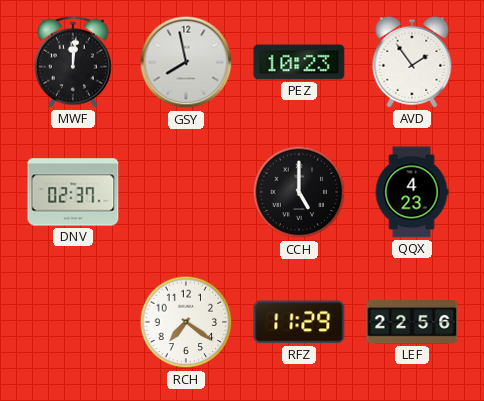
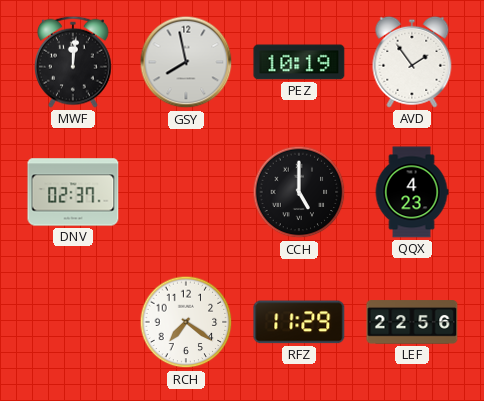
PEZ: 10:23 -> 10:19
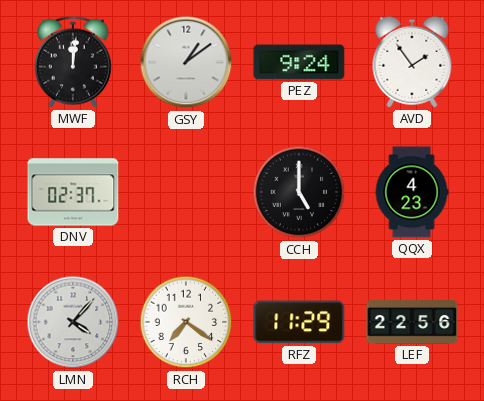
GSY: 7:58 -> 1:09
PEZ: 10:19 -> 9:24
LMN: none -> 4:07
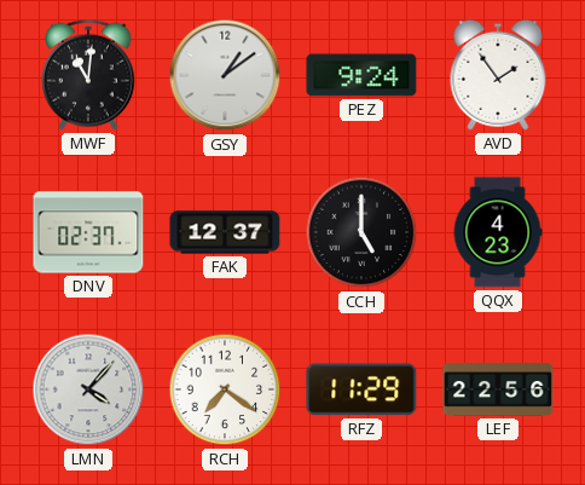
MWF: 12:01 -> 11:01
FAK: none -> 12:37
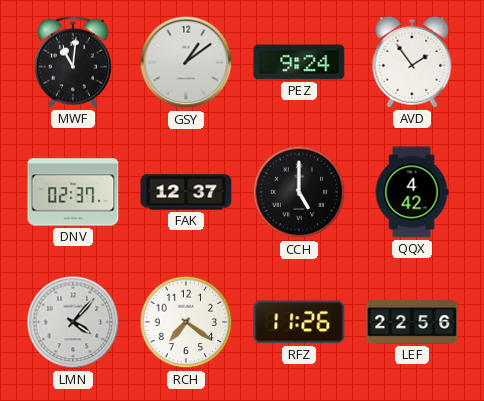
QQX: 4:23 -> 4:42
RFZ: 11:29 -> 11:26
